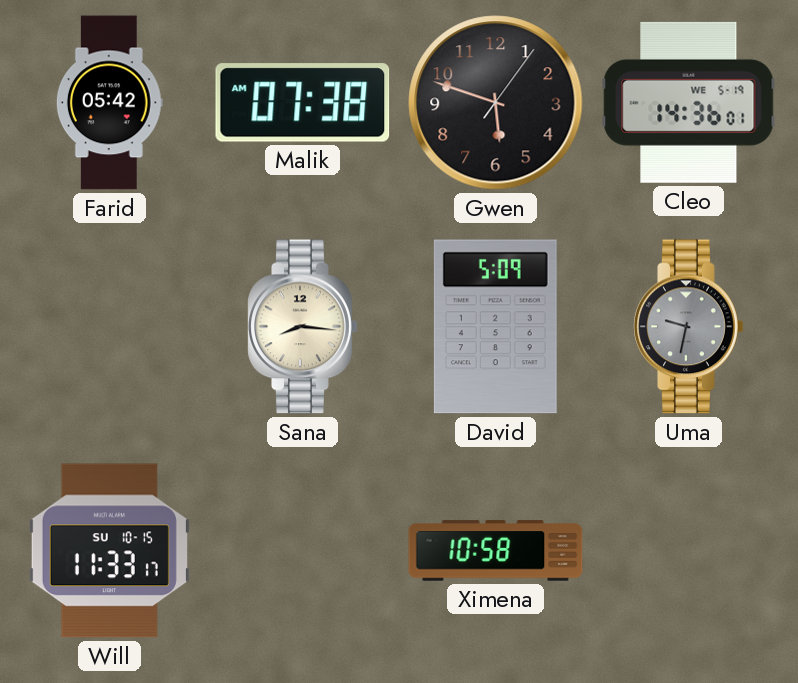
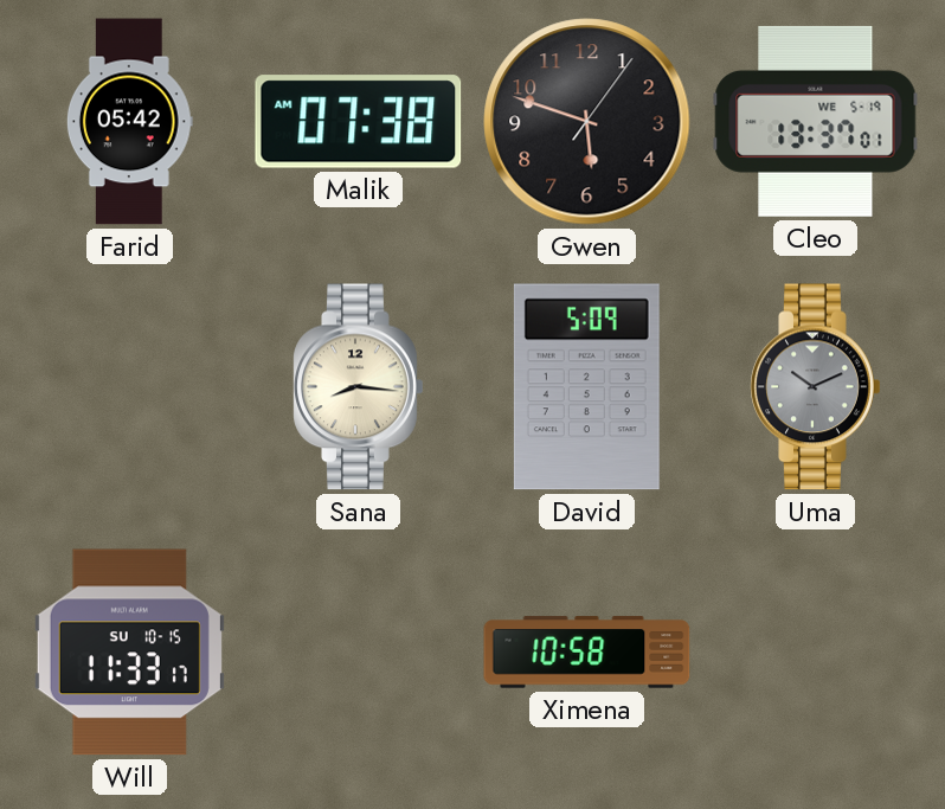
Cleo: 14:36 -> 13:37
Uma: 9:32 -> 10:11
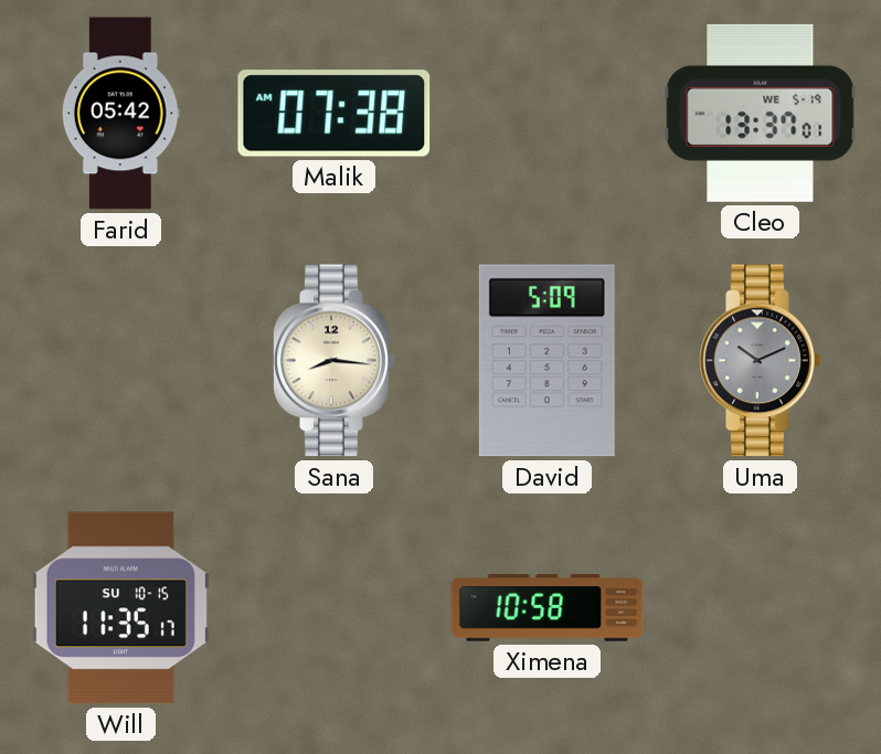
Gwen: 5:48 -> none
Will: 11:33 -> 11:35
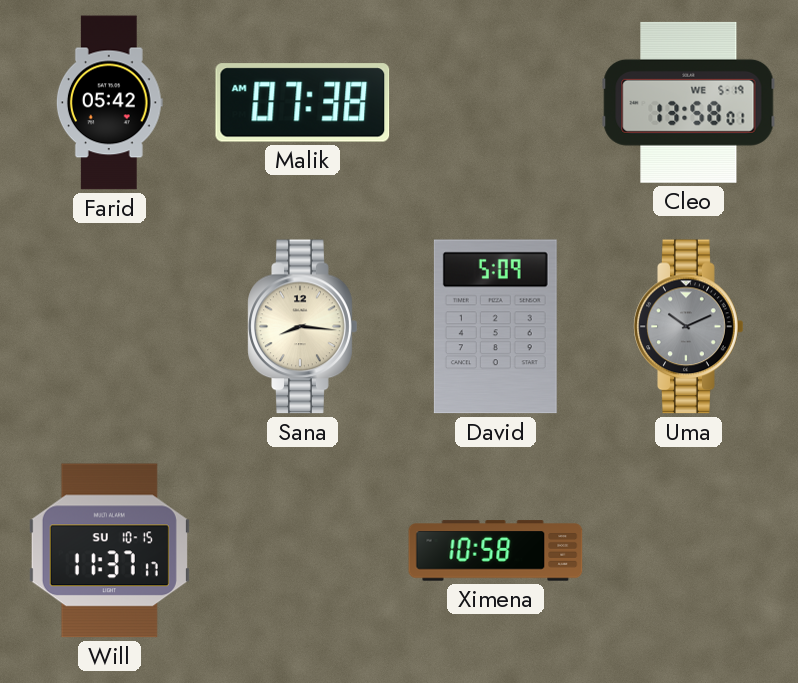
Cleo: 13:37 -> 13:58
Will: 11:35 -> 11:37
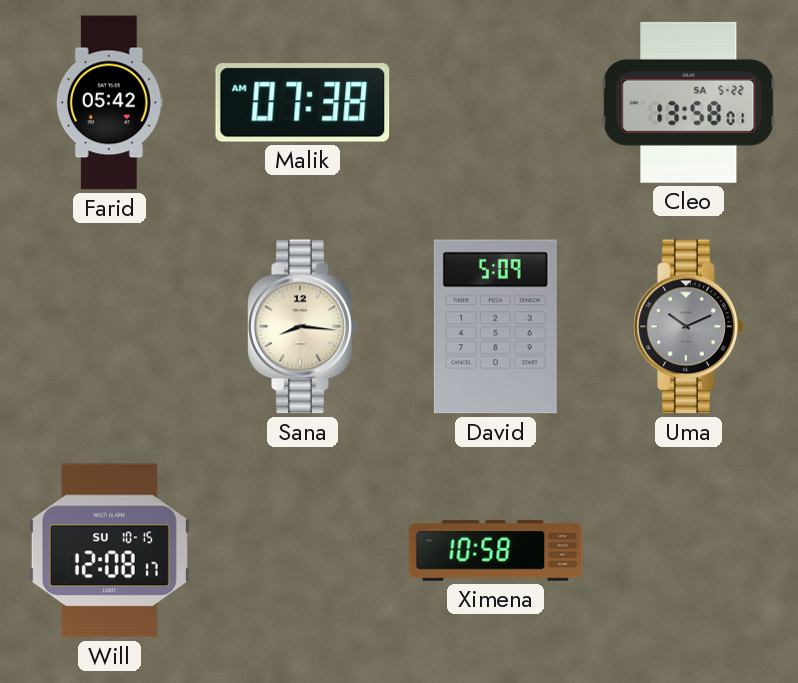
Cleo date: WE 5-19 -> SA 5-22
Will: 11:37 -> 12:08
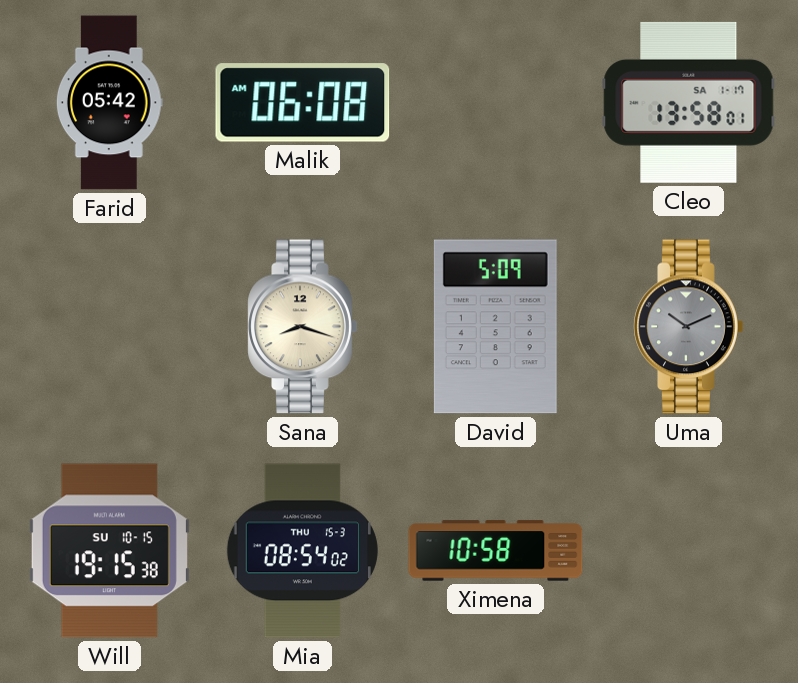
Malik: 07:38 -> 06:08
Cleo date: SA 5-22 -> SA 1-17
Sana: 8:16 -> 8:18
Will: 12:08 -> 19:15
Mia: none -> 08:54
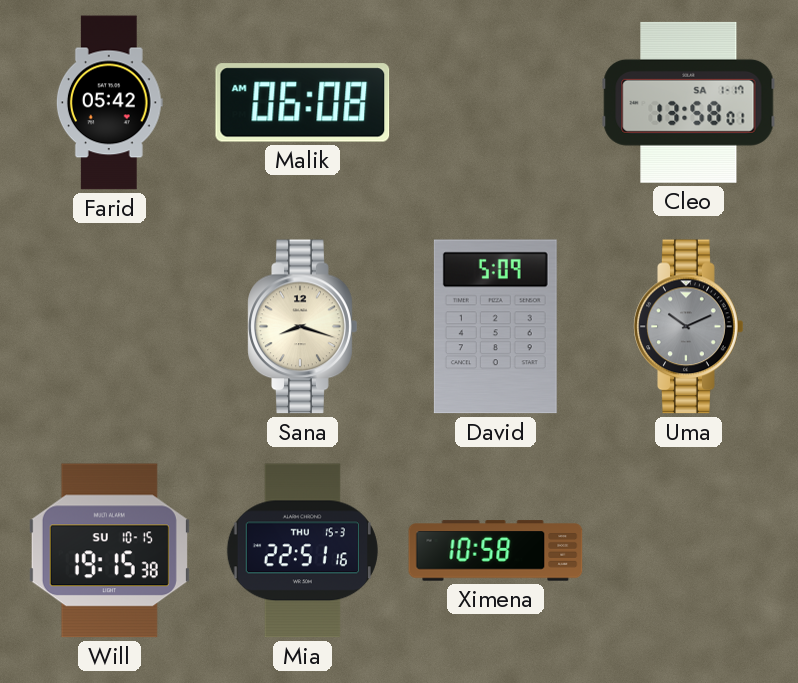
Mia: 08:54 -> 22:51
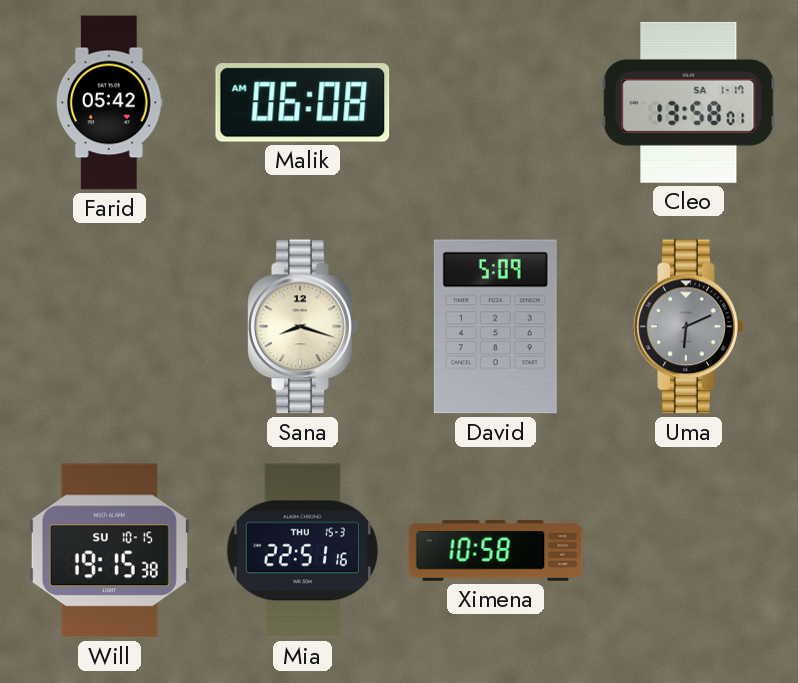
Uma: 10:11 -> 6:11
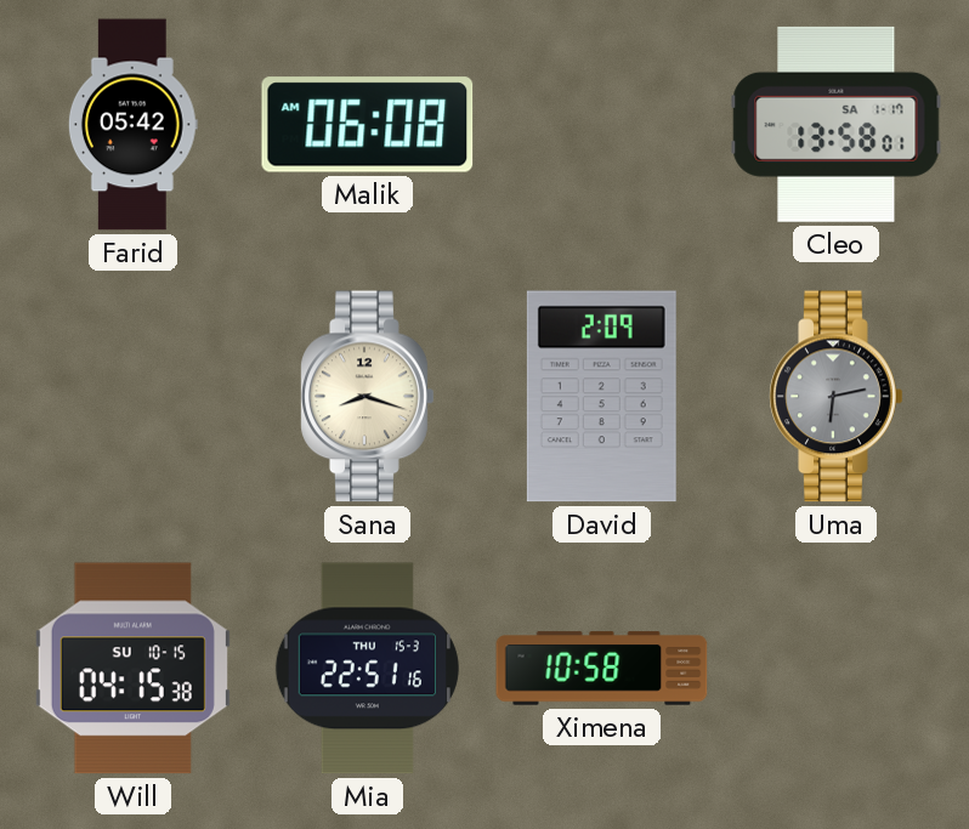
David: 5:09 -> 2:09
Uma: 6:11 -> 6:13
Will: 19:15 -> 04:15
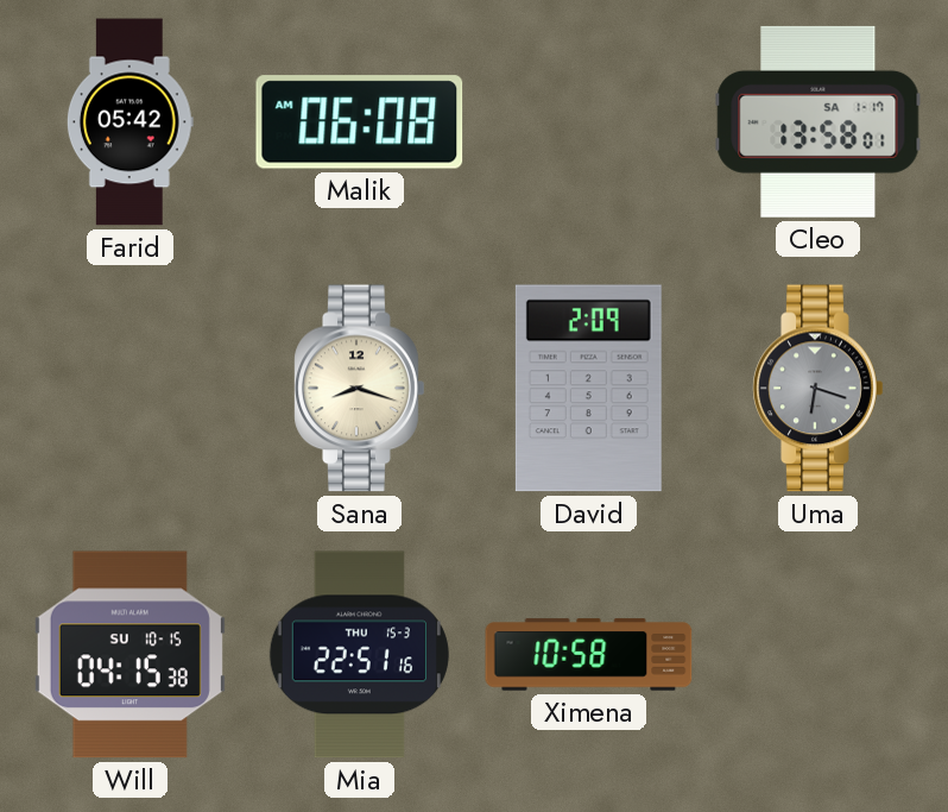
Uma: 6:13 -> 6:18
